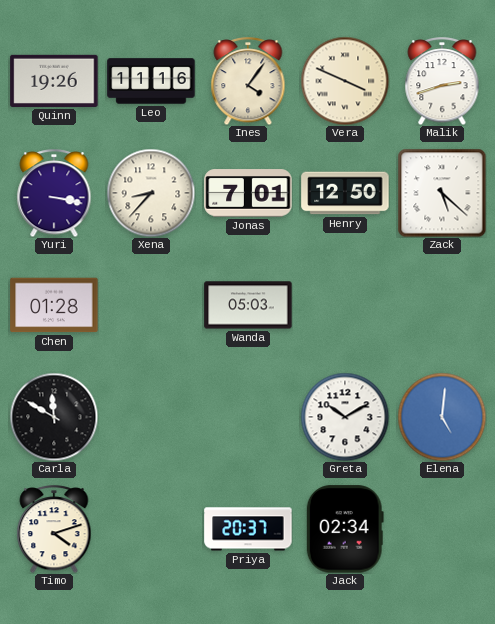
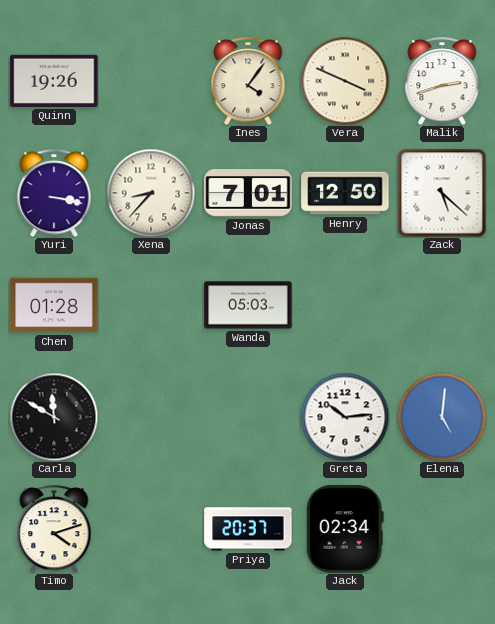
Leo: 11:16 -> none
Greta: 10:10 -> 10:14
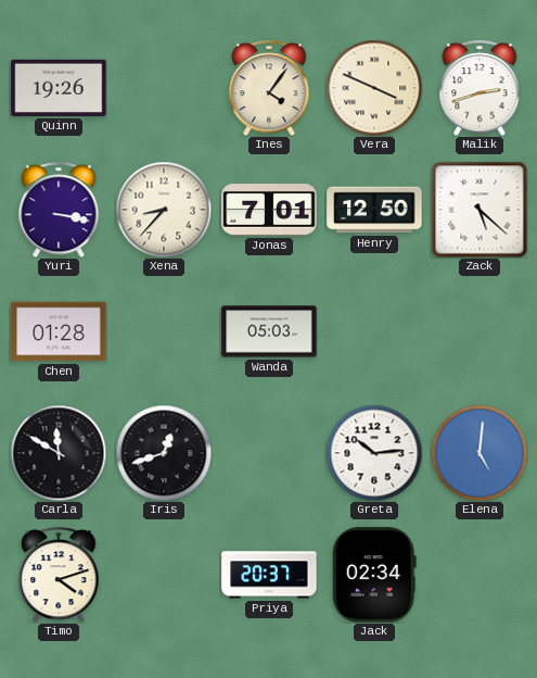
Iris: none -> 12:42
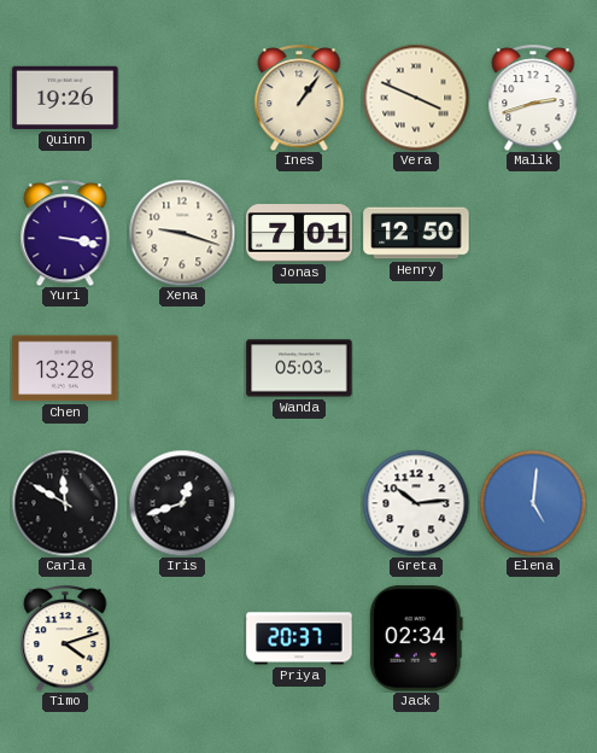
Ines: 4:06 -> 1:06
Xena: 8:37 -> 9:18
Zack: 5:22 -> none
Chen: 01:28 -> 13:28
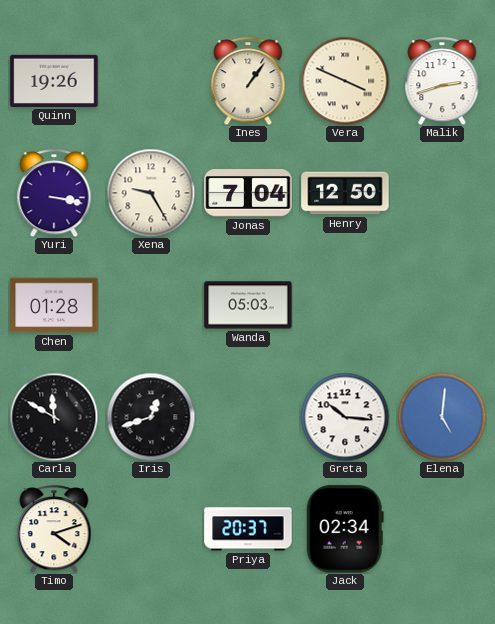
Xena: 9:18 -> 9:25
Jonas: 7:01 -> 7:04
Chen: 13:28 -> 01:28
Greta: 10:14 -> 10:16
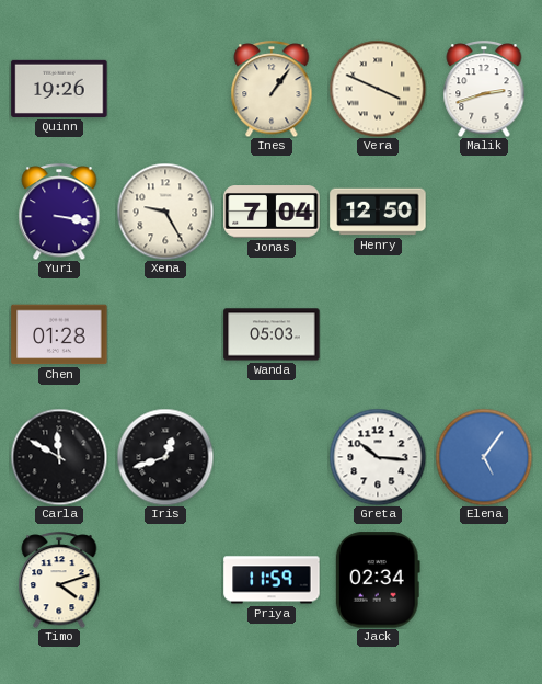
Elena: 5:01 -> 5:06
Priya: 20:37 -> 11:59
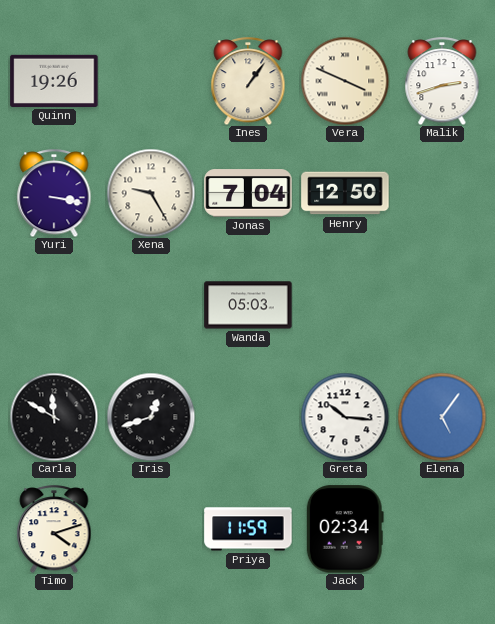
Chen: 01:28 -> none
